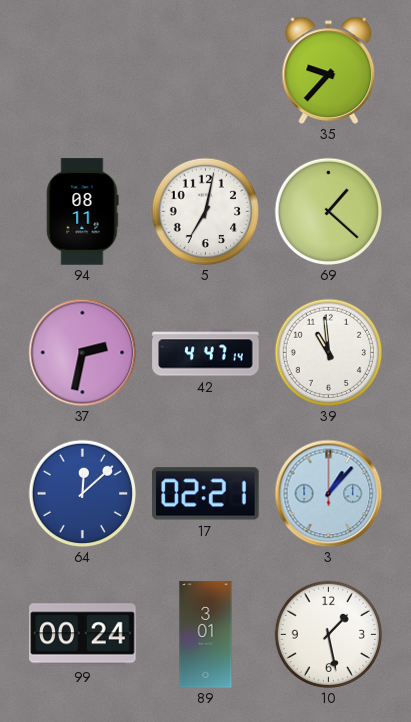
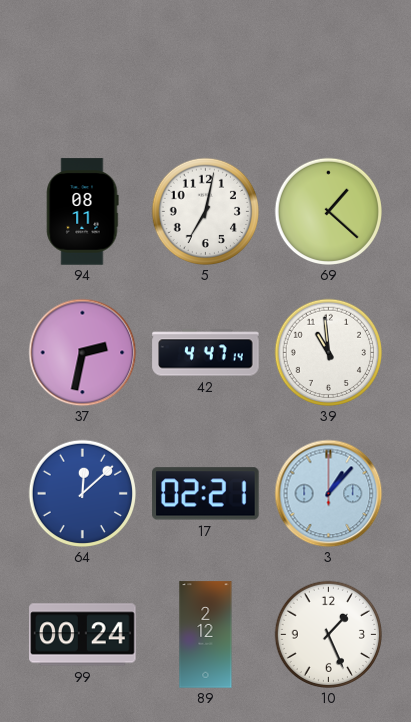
35: 9:37 -> none
89: 3:01 -> 2:12
10: 1:28 -> 1:26
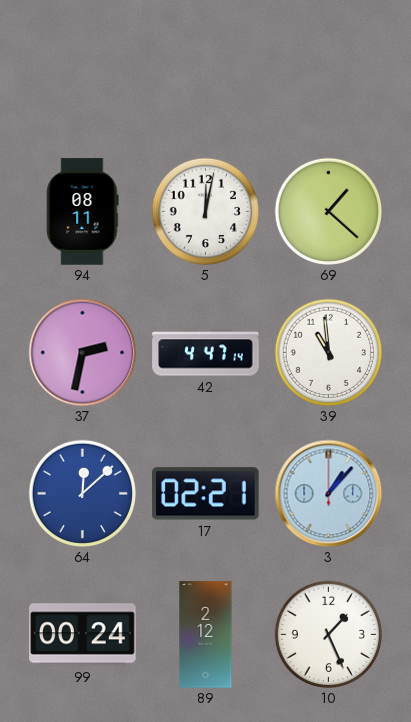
5: 7:02 -> 12:02
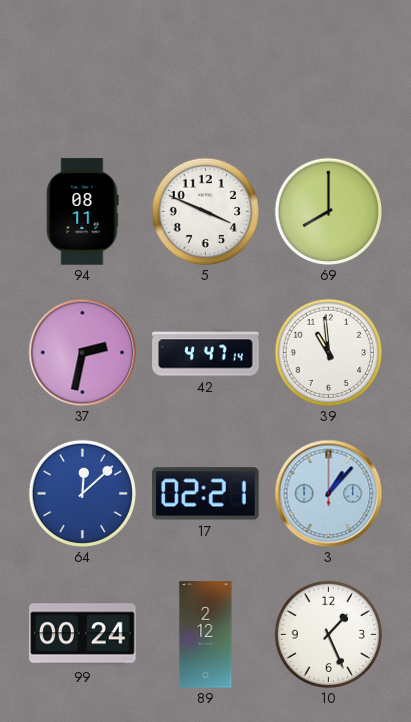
5: 12:02 -> 3:49
69: 1:22 -> 8:00
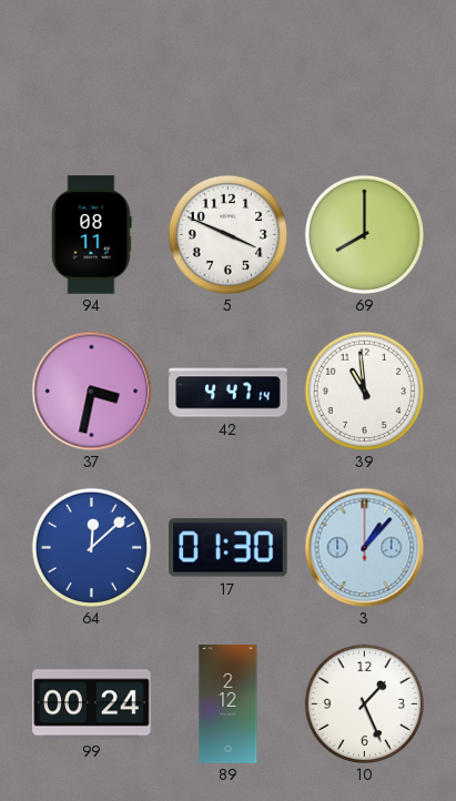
37: 2:32 -> 3:32
17: 02:21 -> 01:30
